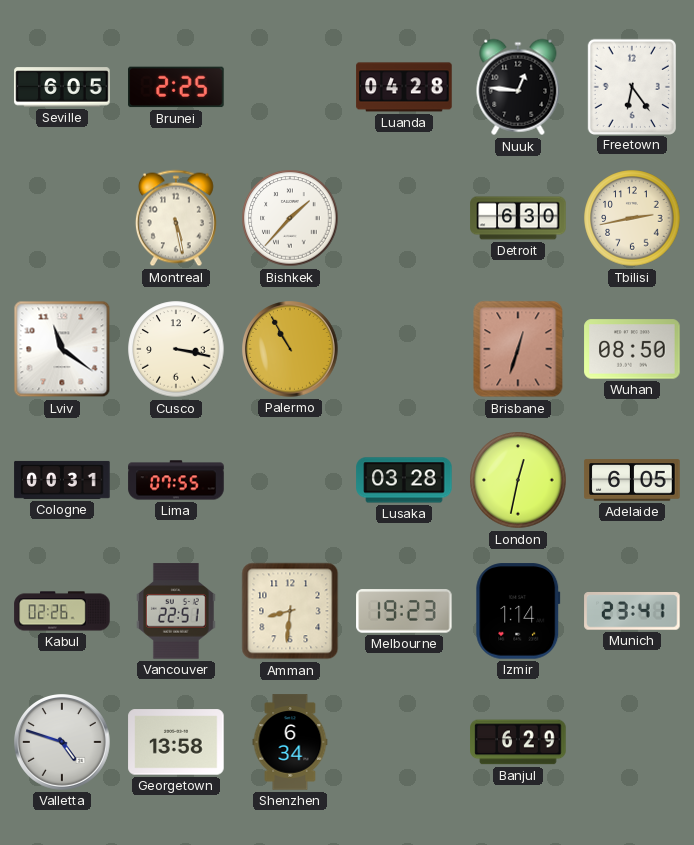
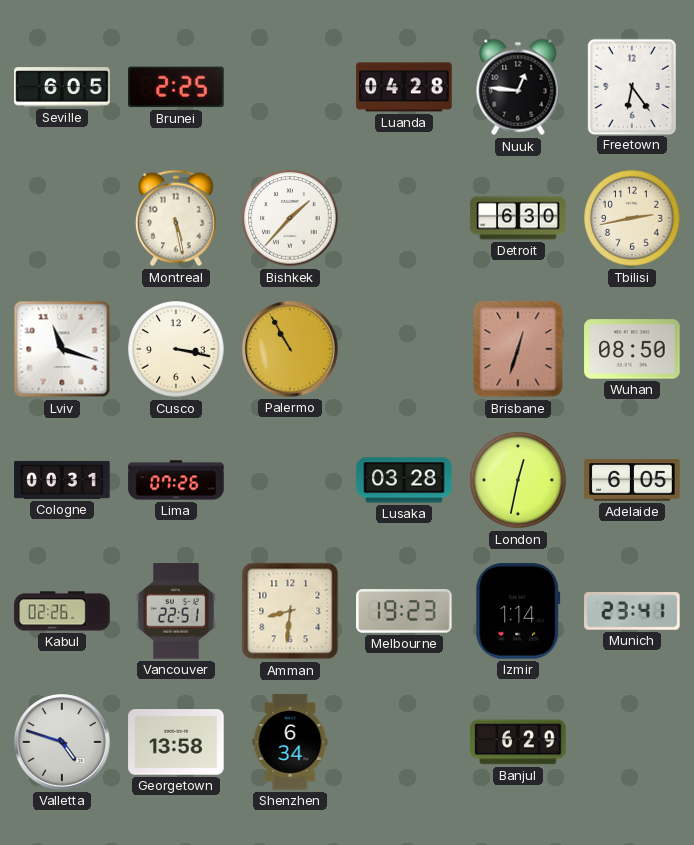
Lviv: 11:21 -> 11:18
Lima: 07:55 -> 07:26
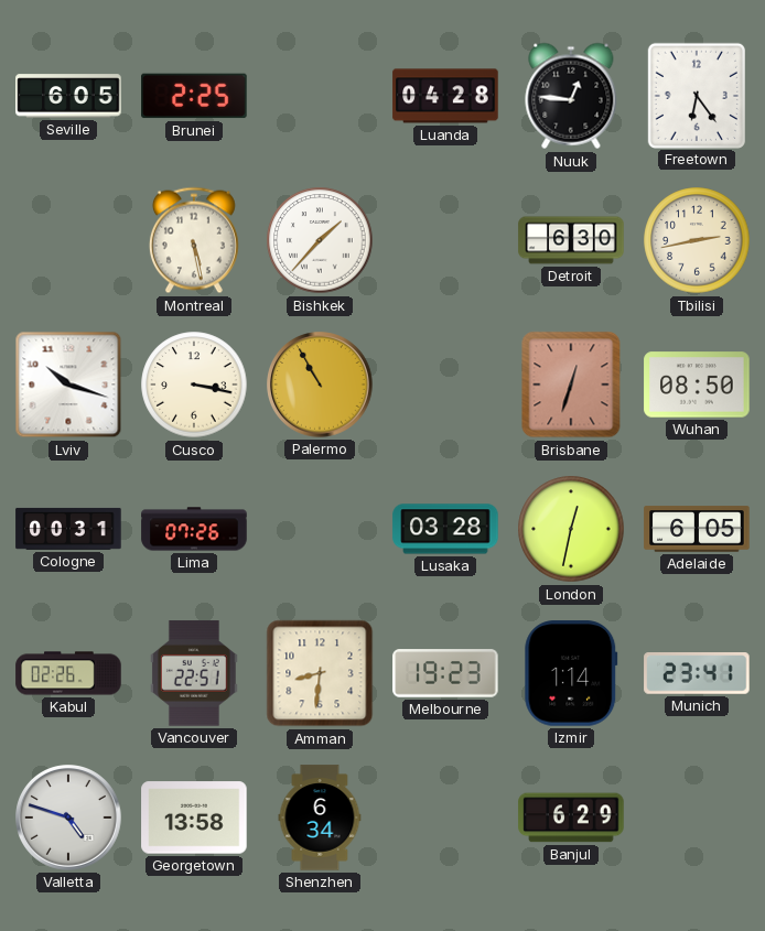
Lviv: 11:18 -> 10:18
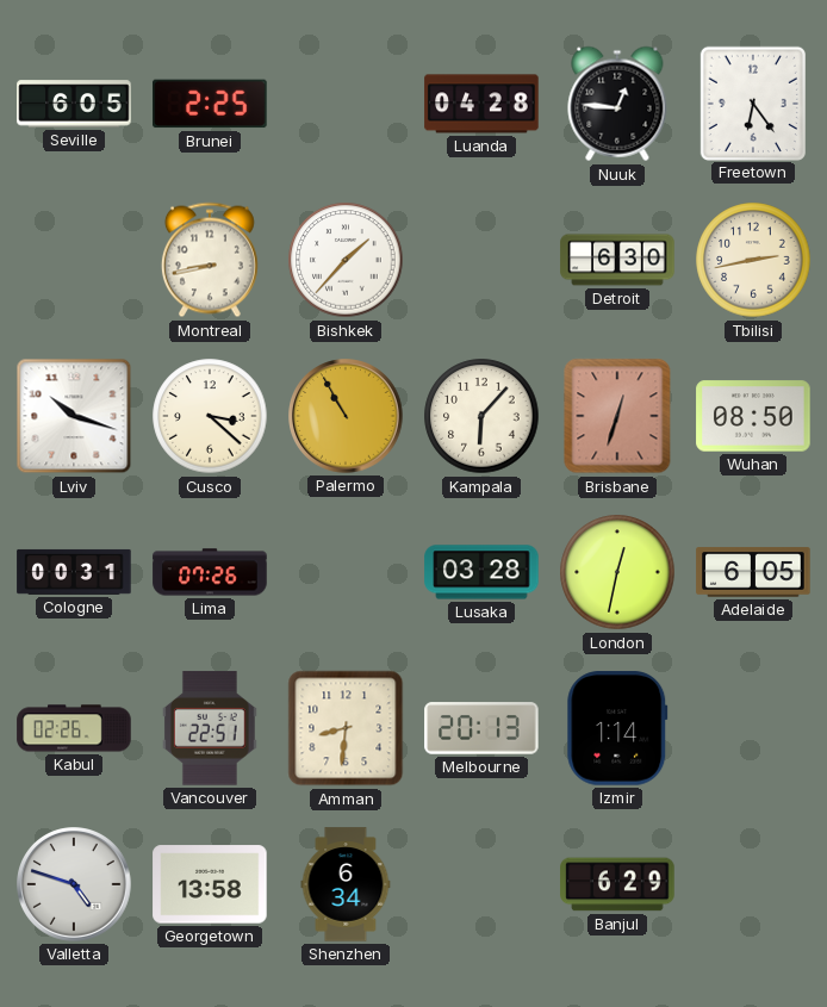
Montreal: 5:28 -> 8:43
Cusco: 3:17 -> 3:22
Kampala: none -> 6:07
Melbourne: 19:23 -> 20:13
Munich: 23:41 -> none
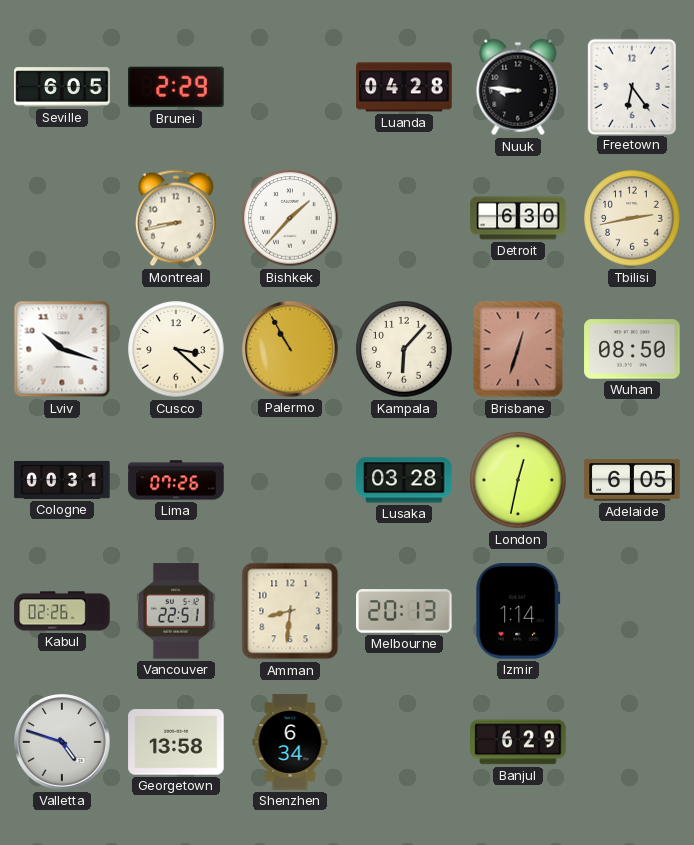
Brunei: 2:25 -> 2:29
Nuuk: 12:46 -> 8:46
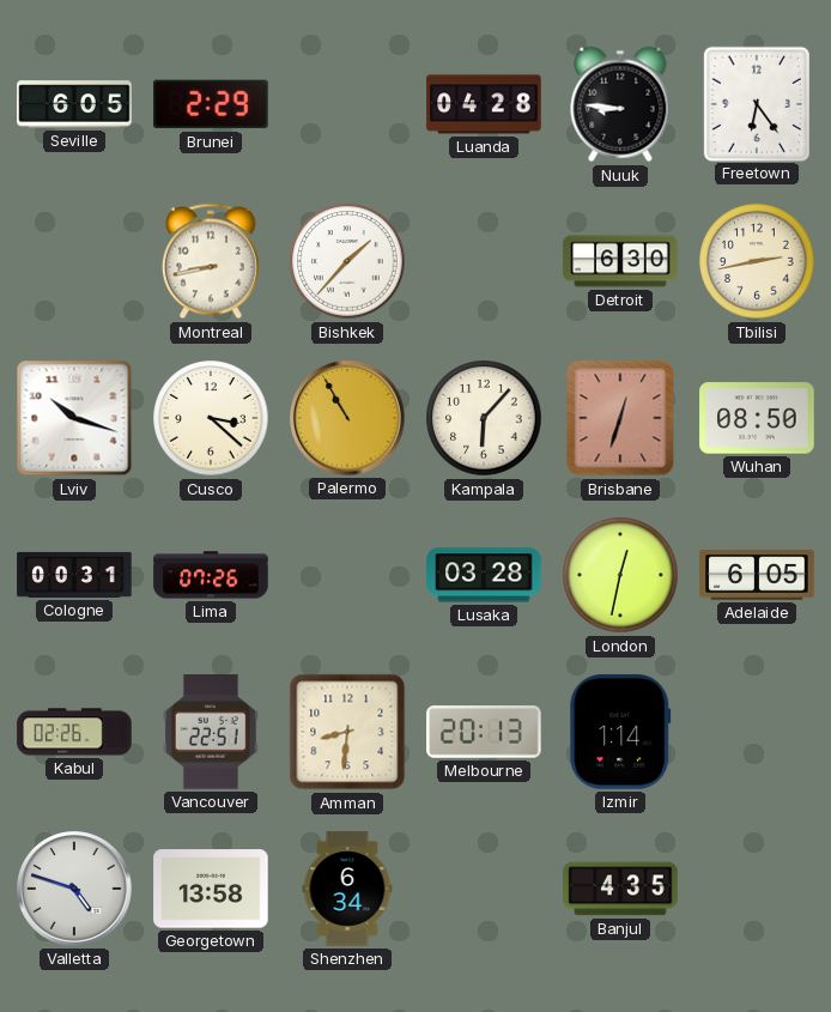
Banjul: 6:29 -> 4:35
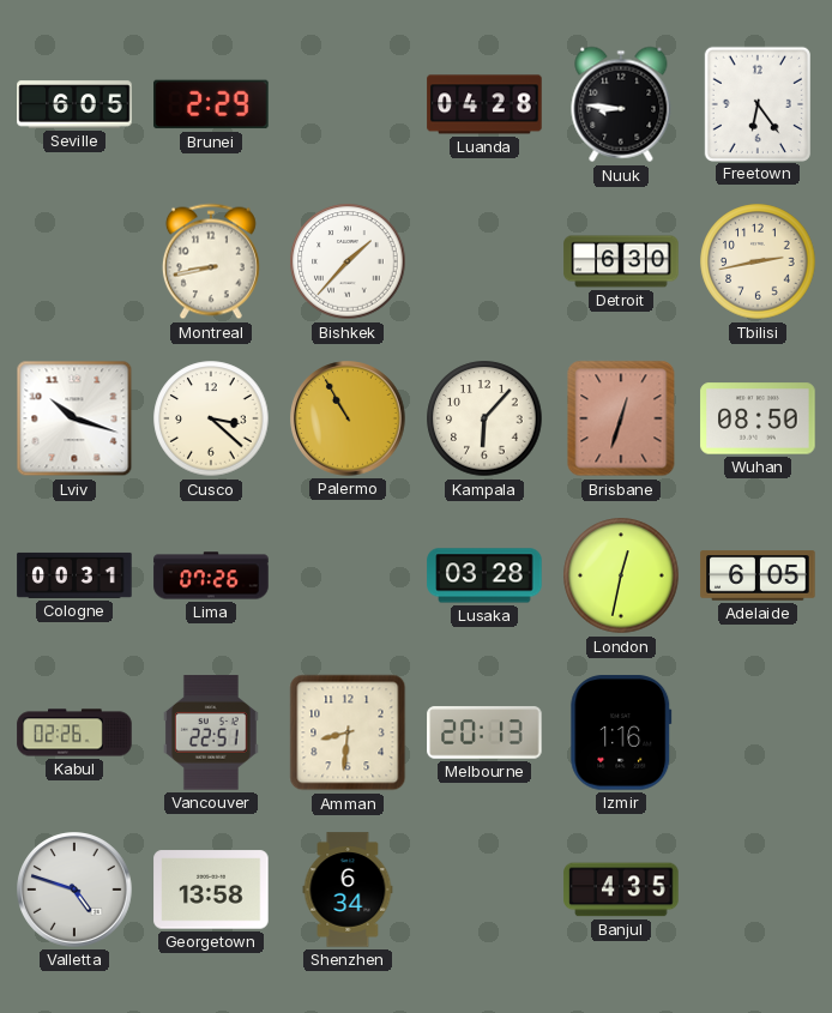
Izmir: 1:14 -> 1:16
